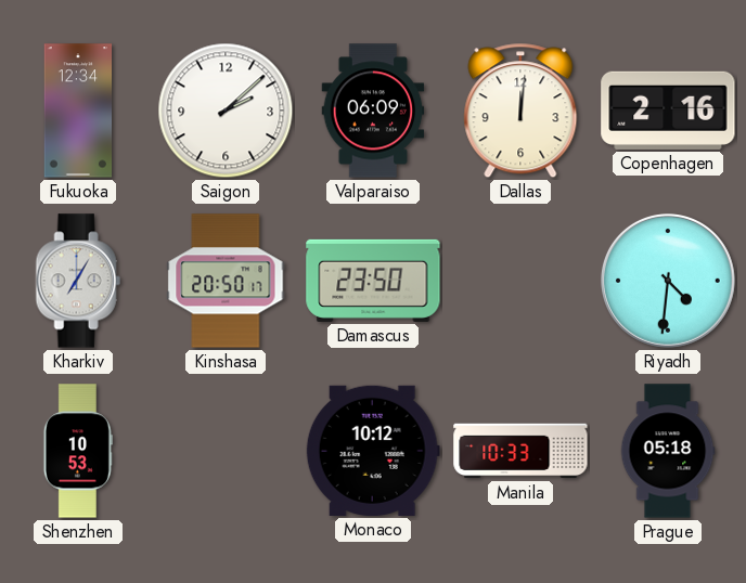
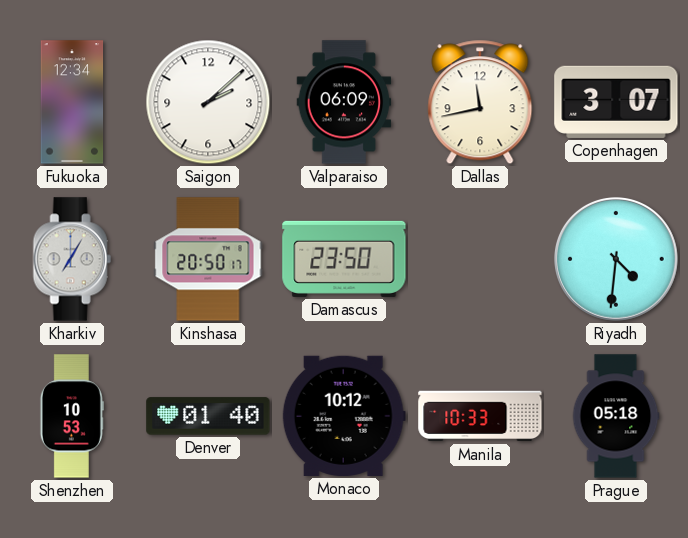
Dallas: 12:01 -> 11:43
Copenhagen: 2:16 -> 3:07
Denver: none -> 01:40
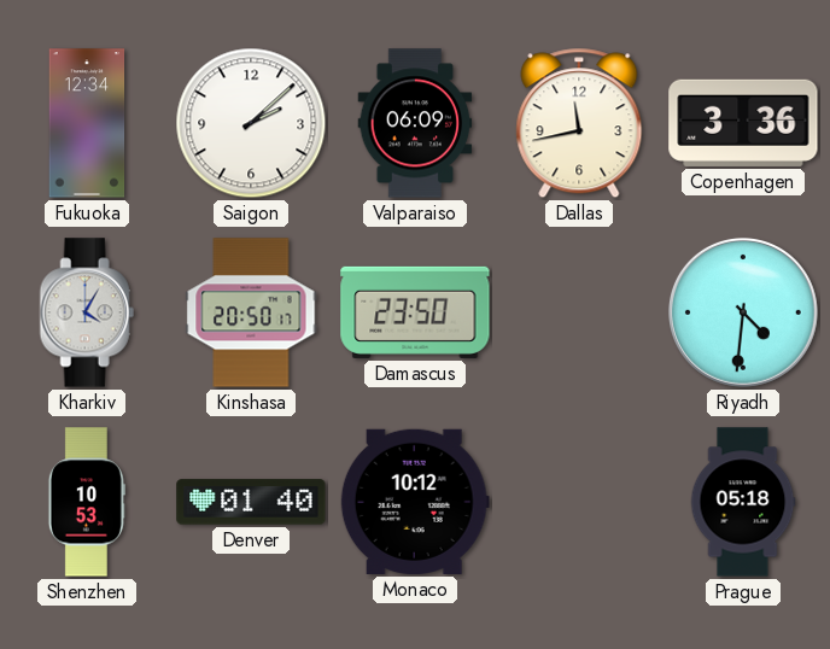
Copenhagen: 3:07 -> 3:36
Kharkiv: 7:05 -> 4:05
Manila: 10:33 -> none
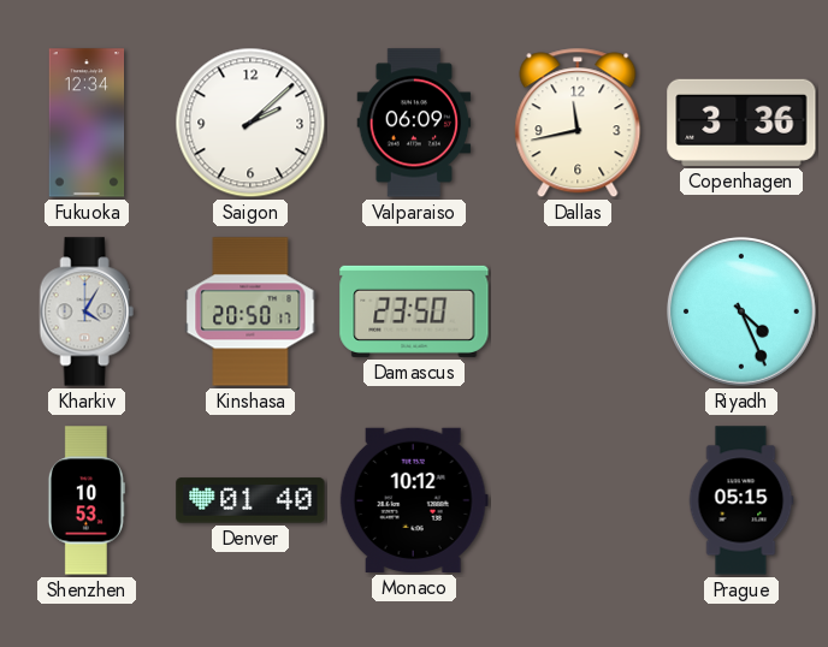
Riyadh: 4:31 -> 4:26
Prague: 05:18 -> 05:15
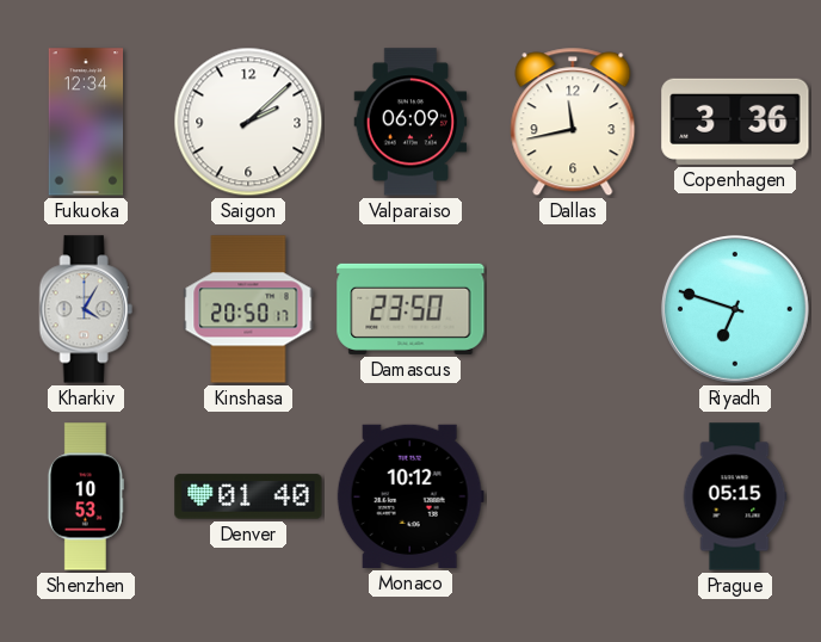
Riyadh: 4:26 -> 6:48
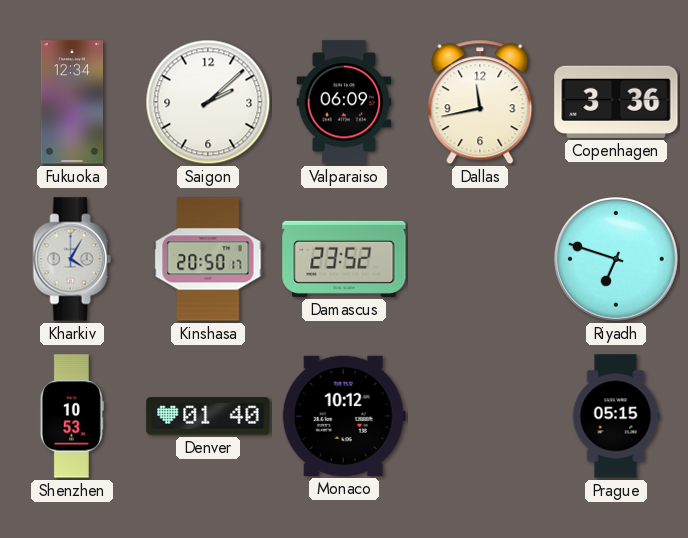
Damascus: 23:50 -> 23:52
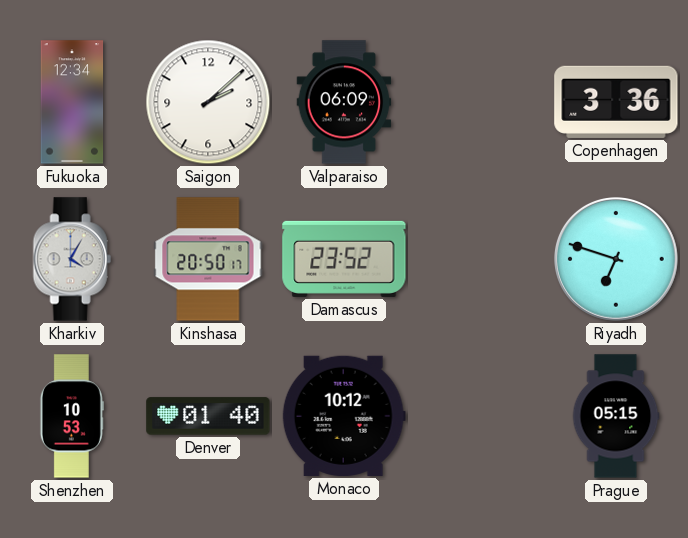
Dallas: 11:43 -> none
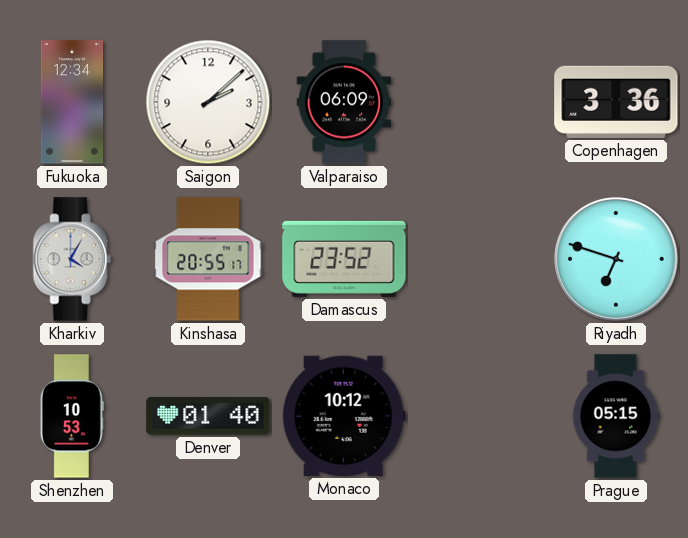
Kinshasa: 20:50 -> 20:55
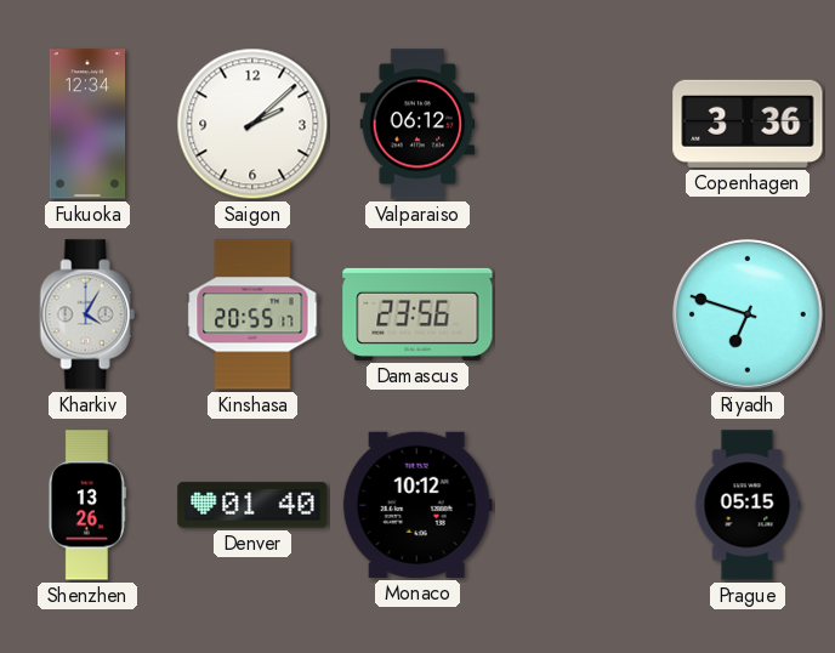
Valparaiso: 06:09 -> 06:12
Damascus: 23:52 -> 23:56
Shenzhen: 10:53 -> 13:26
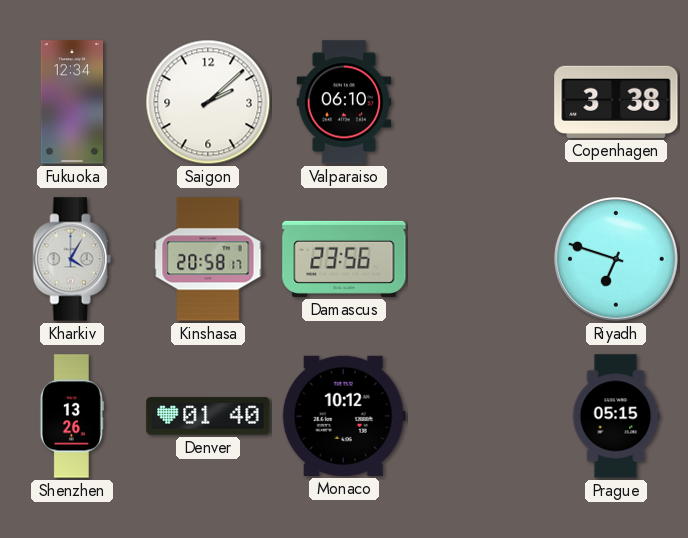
Valparaiso: 06:12 -> 06:10
Copenhagen: 3:36 -> 3:38
Kinshasa: 20:55 -> 20:58
